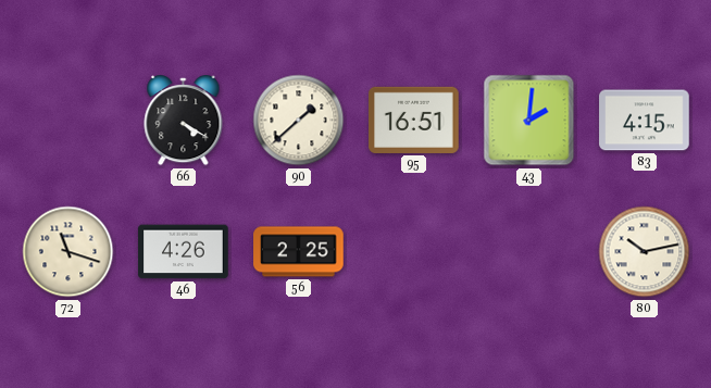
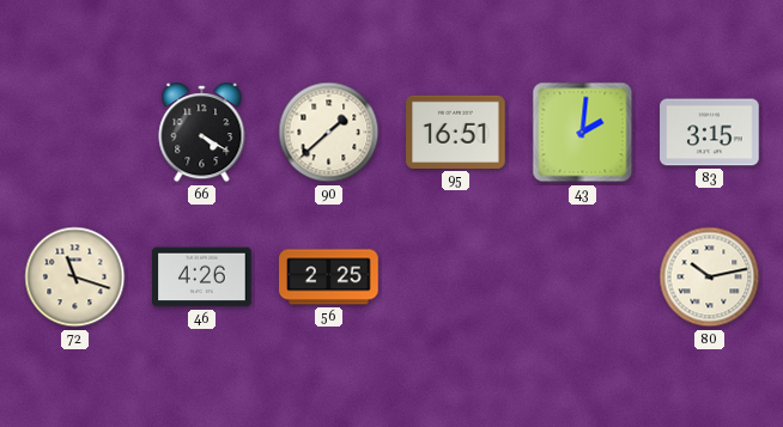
83: 4:15 -> 3:15
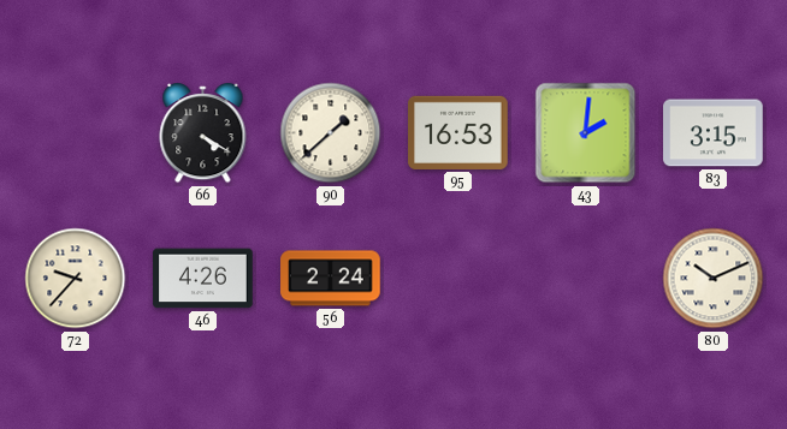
95: 16:51 -> 16:53
72: 11:18 -> 9:37
56: 2:25 -> 2:24
80: 10:13 -> 10:11
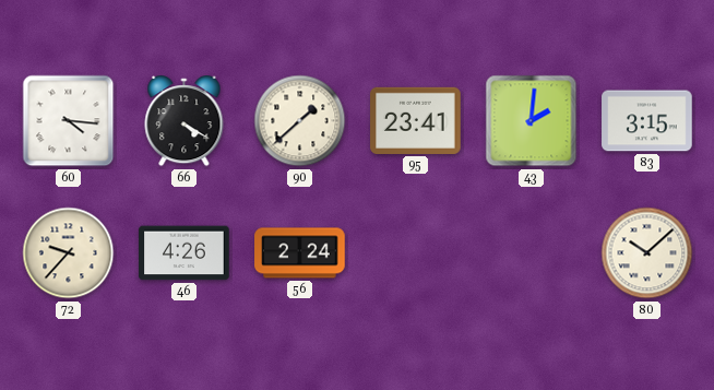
60: none -> 4:16
95: 16:53 -> 23:41
80: 10:11 -> 10:08
